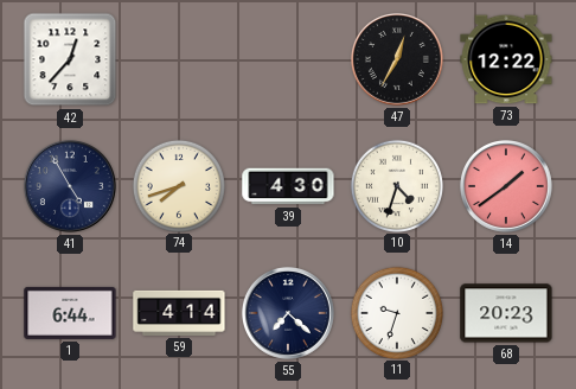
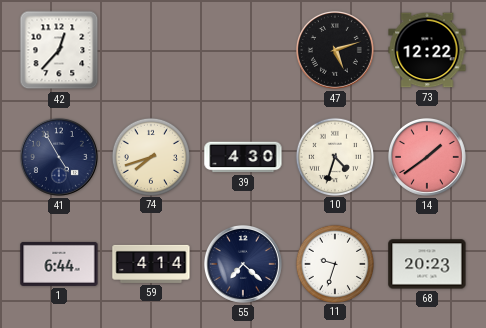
47: 12:35 -> 5:12
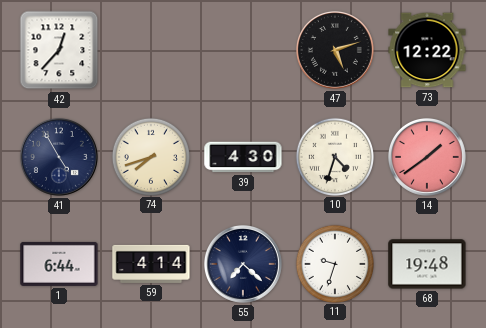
68: 20:23 -> 19:48
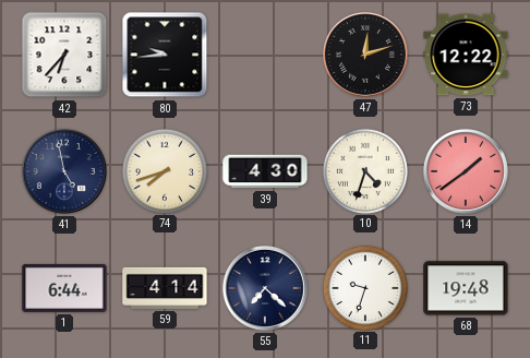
42: 12:37 -> 6:37
80: none -> 9:44
47: 5:12 -> 12:12
41: 4:55 -> 4:58
